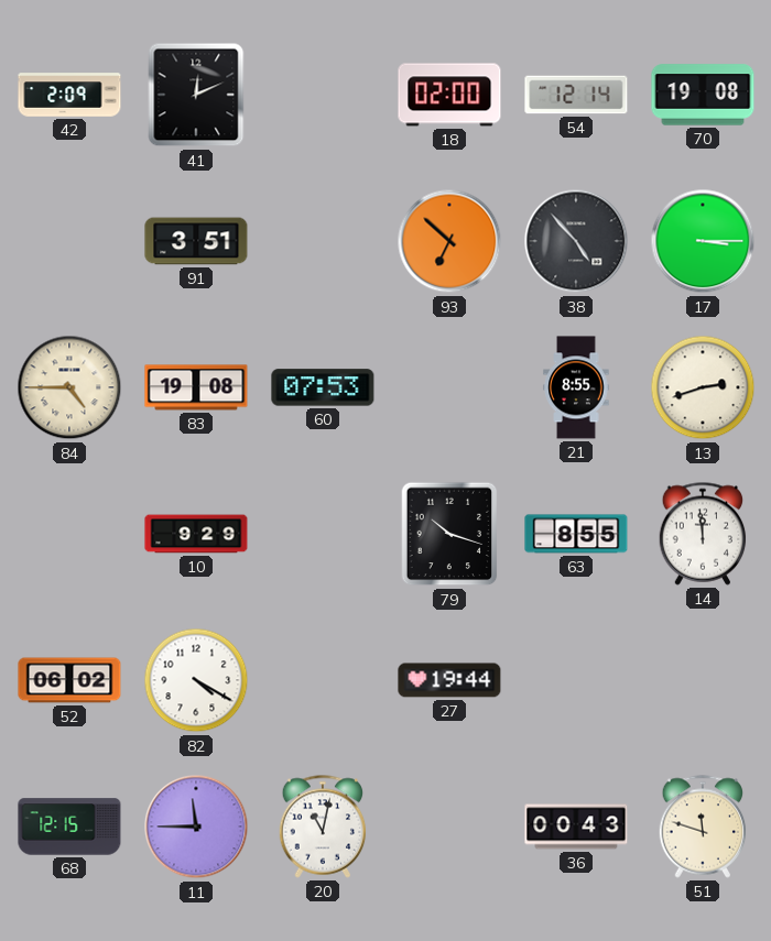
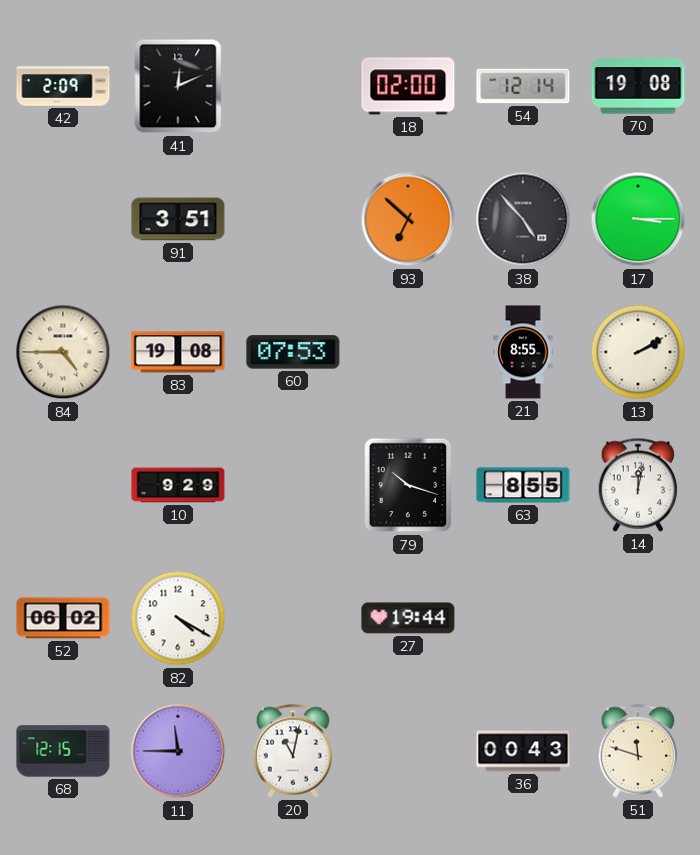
13: 2:42 -> 2:10
14: 11:59 -> 12:02
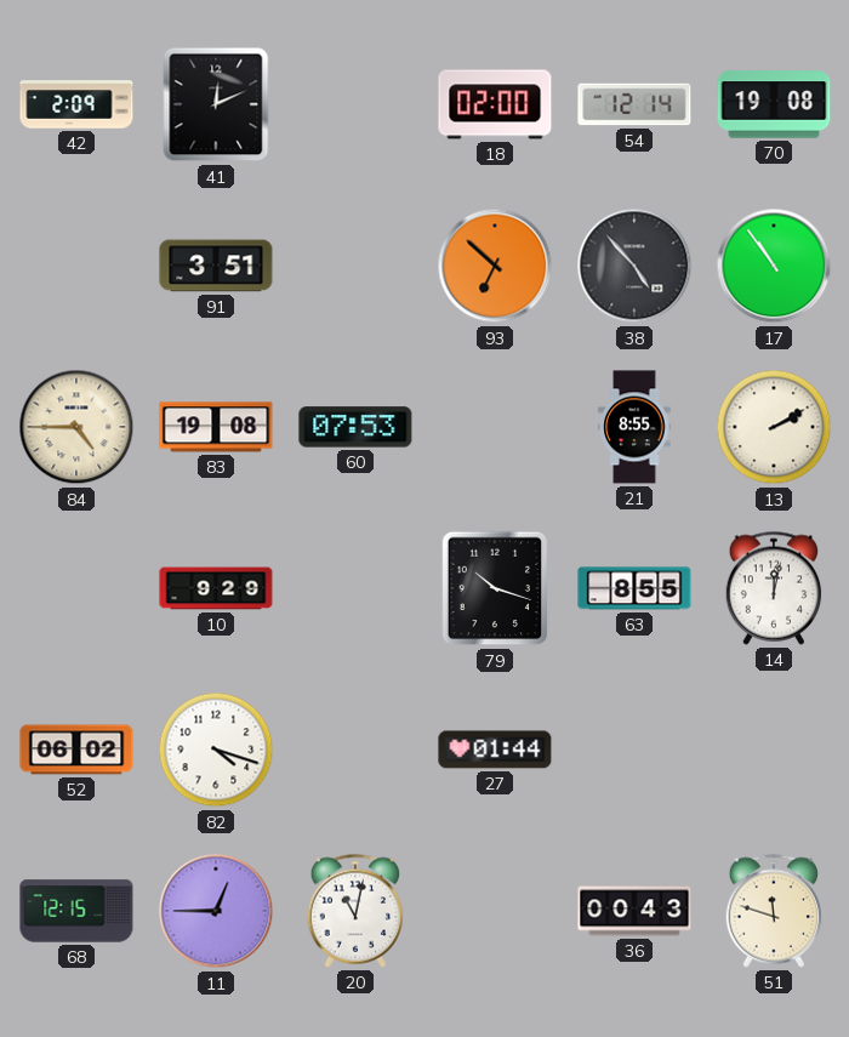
17: 3:15 -> 10:54
82: 4:20 -> 4:18
27: 19:44 -> 01:44
11: 11:45 -> 12:45
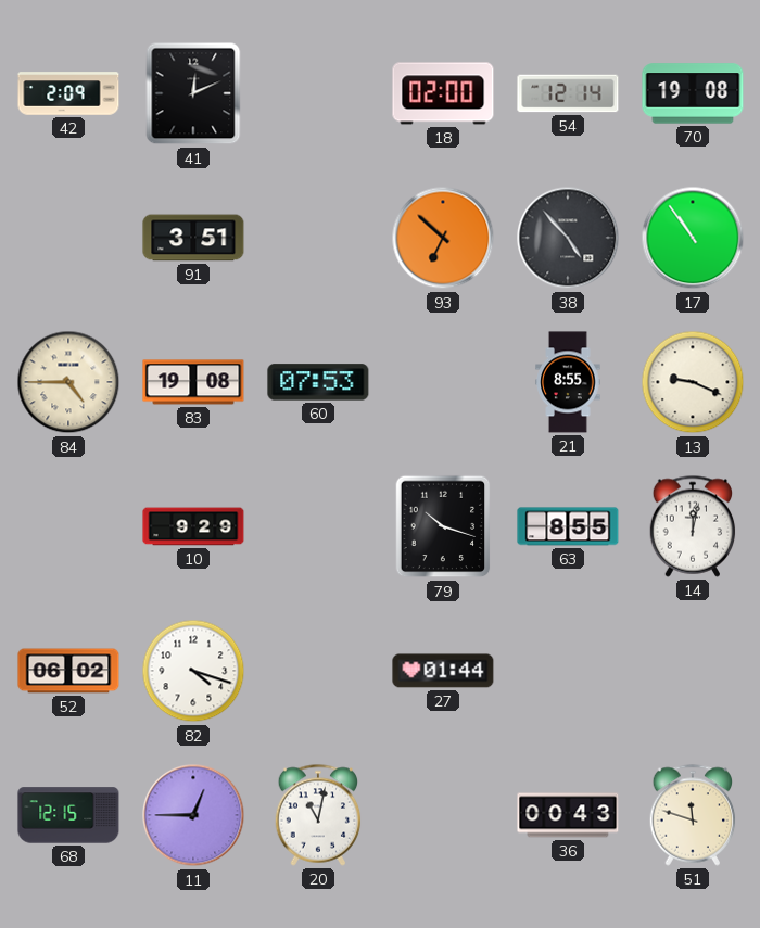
13: 2:10 -> 9:19
